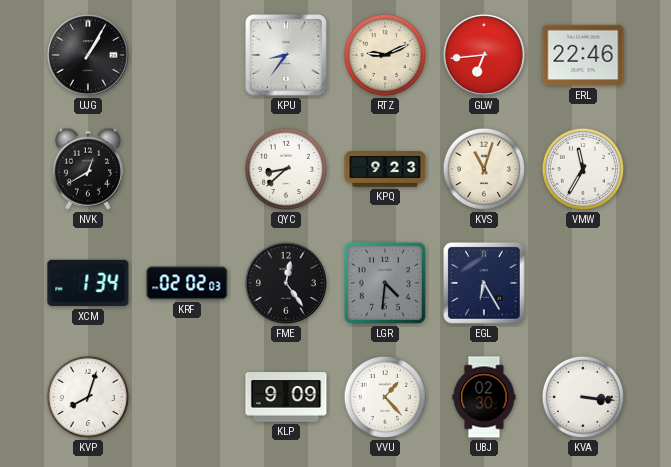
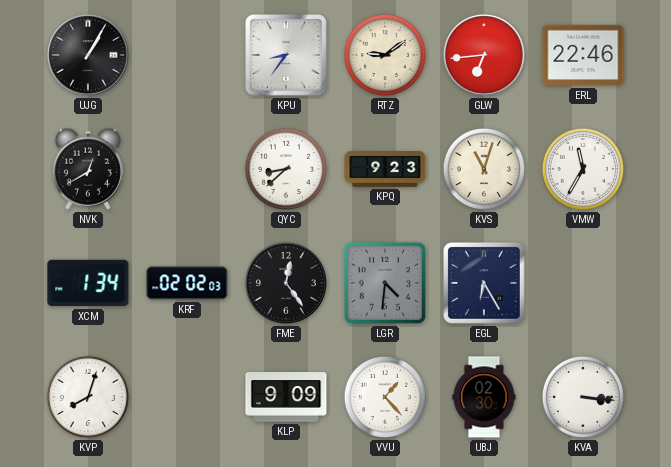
RTZ: 9:11 -> 9:09
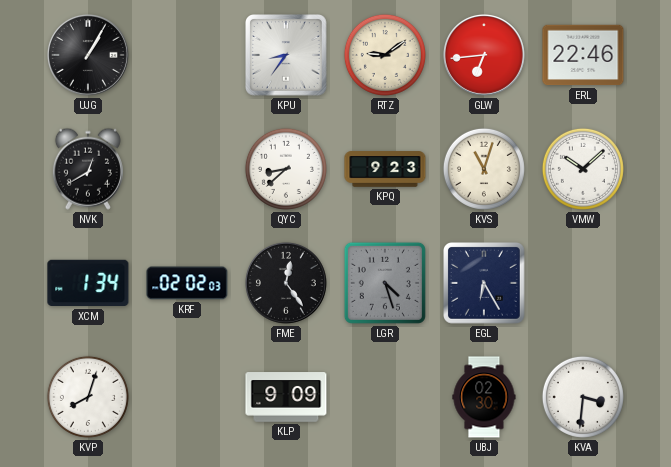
VMW: 11:35 -> 10:08
LGR: 4:31 -> 4:27
VVU: 1:23 -> none
KVA: 3:16 -> 3:31
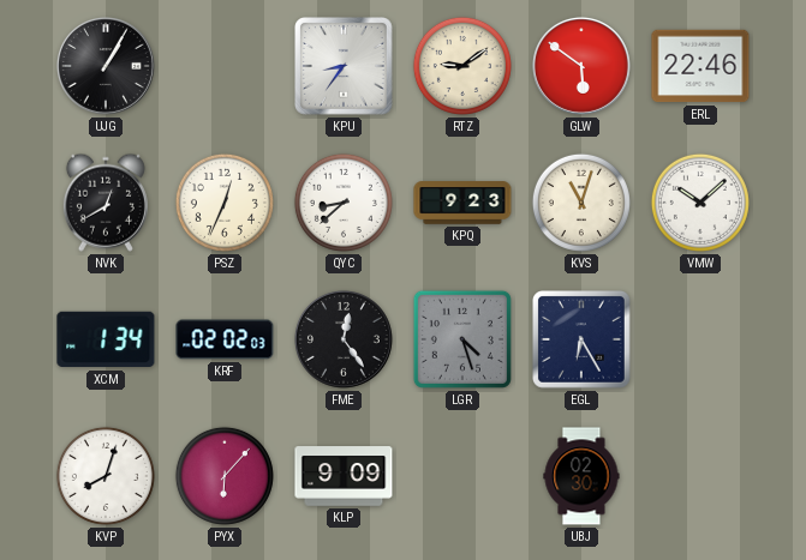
GLW: 6:44 -> 5:51
PSZ: none -> 12:34
PYX: none -> 6:07
KVA: 3:31 -> none
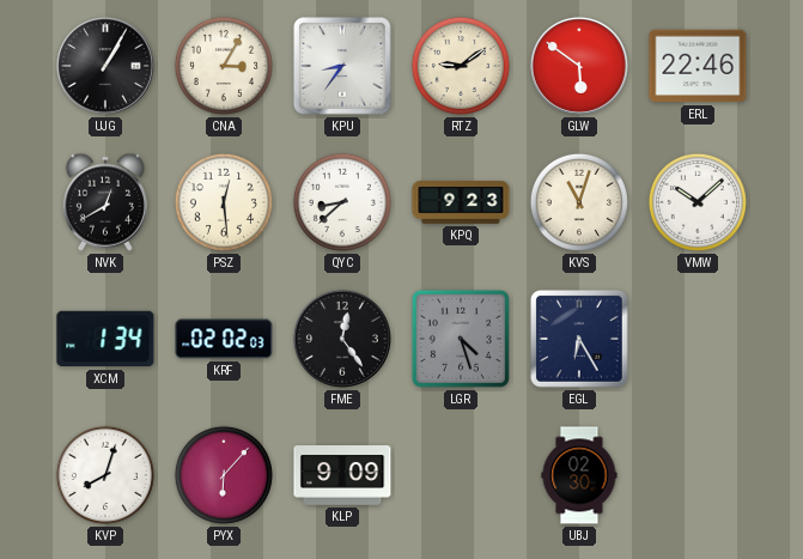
CNA: none -> 3:05
PSZ: 12:34 -> 12:29
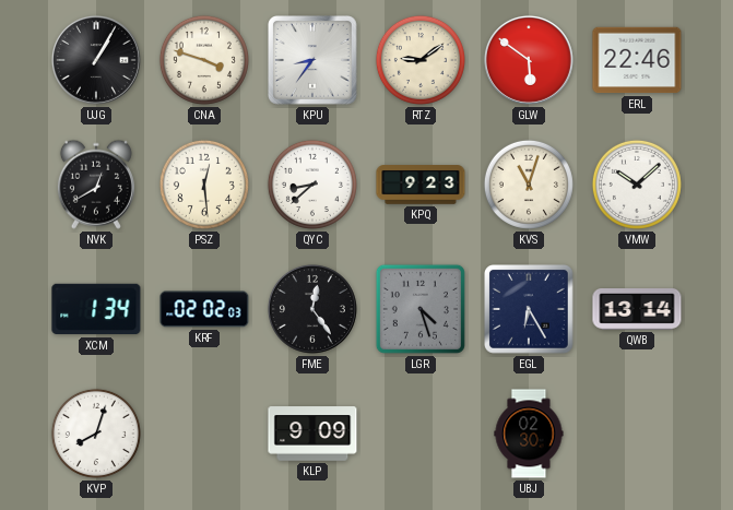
CNA: 3:05 -> 3:48
QWB: none -> 13:14
PYX: 6:07 -> none
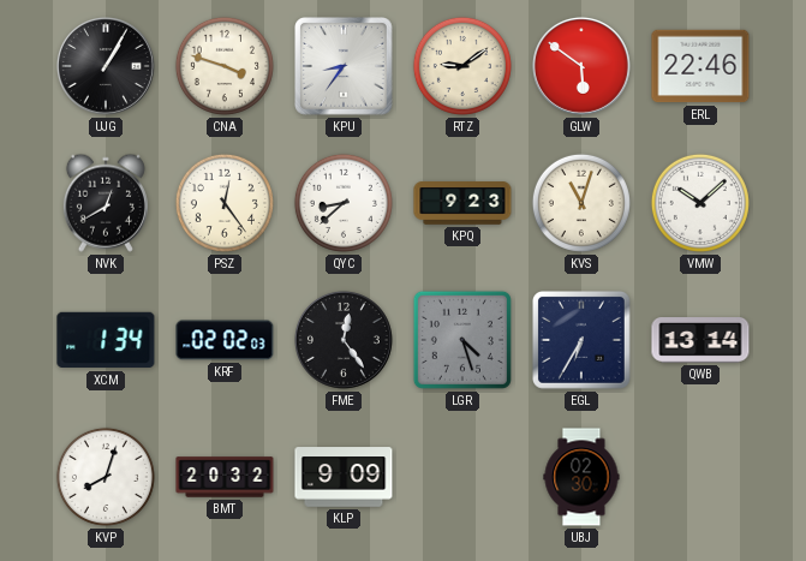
PSZ: 12:29 -> 12:24
EGL: 6:25 -> 6:35
BMT: none -> 20:32
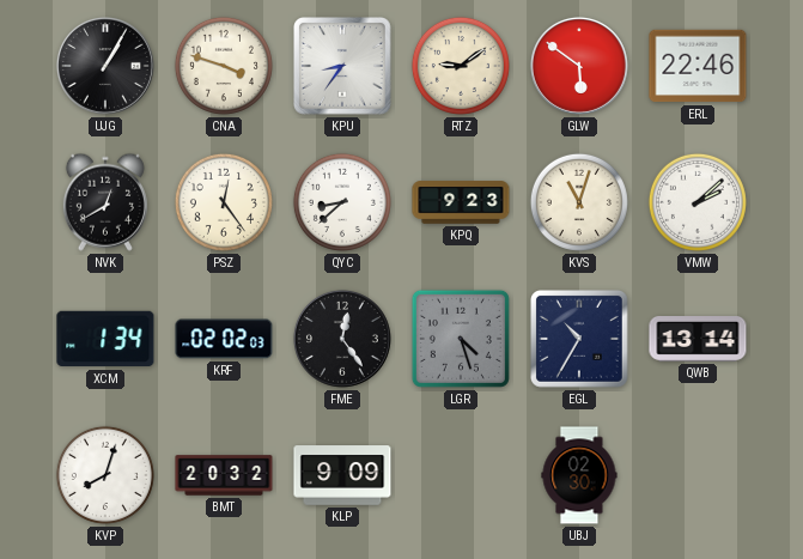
VMW: 10:08 -> 2:08
EGL: 6:35 -> 10:35
